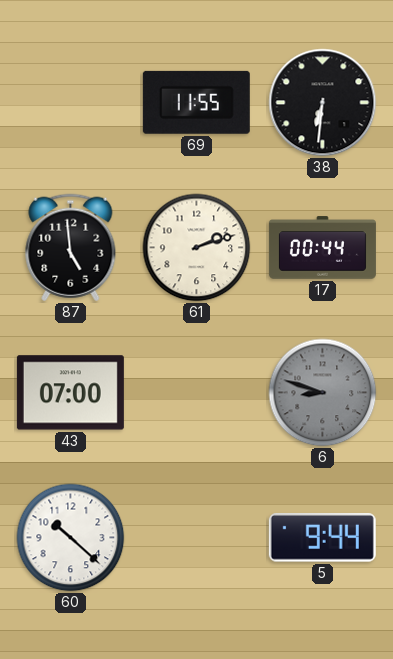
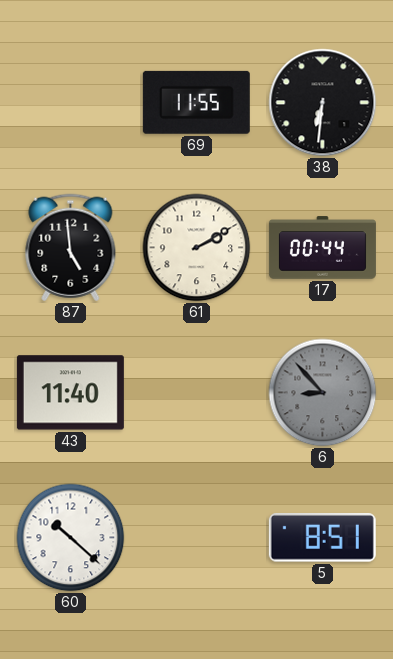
61: 2:12 -> 2:10
43: 07:00 -> 11:40
6: 8:48 -> 8:53
5: 9:44 -> 8:51
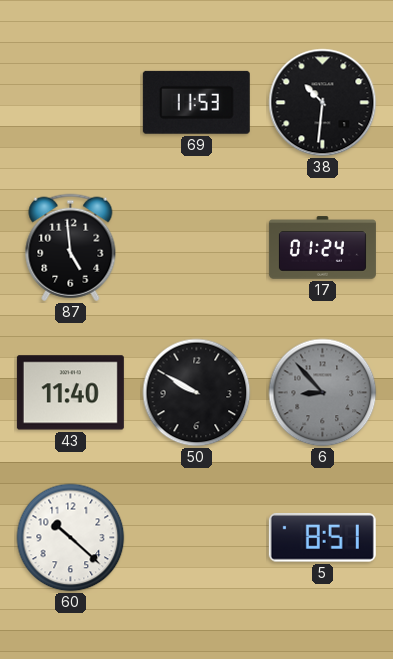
69: 11:55 -> 11:53
38: 6:31 -> 10:31
61: 2:10 -> none
17: 00:44 -> 01:24
50: none -> 9:50
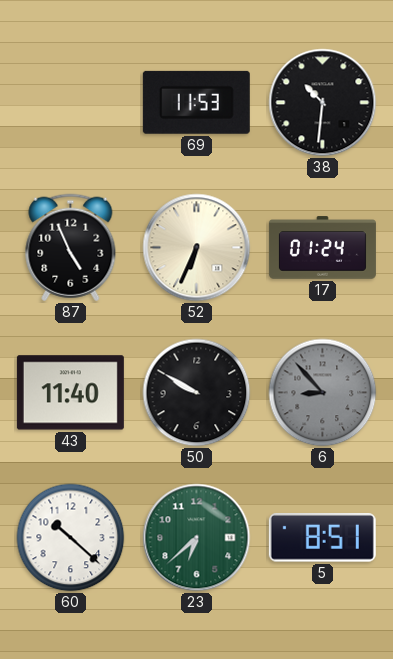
87: 4:59 -> 4:56
52: none -> 6:34
23: none -> 6:38
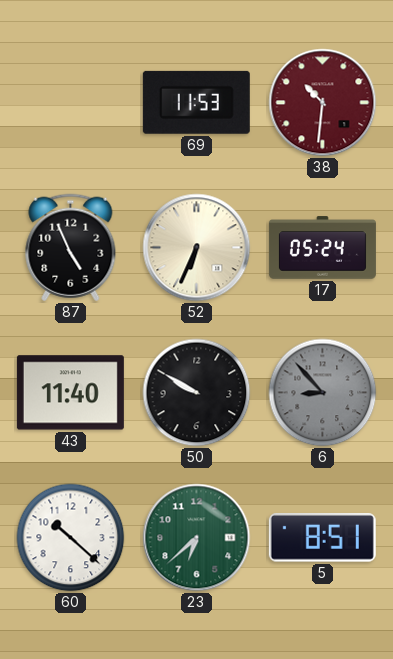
38 dial: black -> burgundy
17: 01:24 -> 05:24
